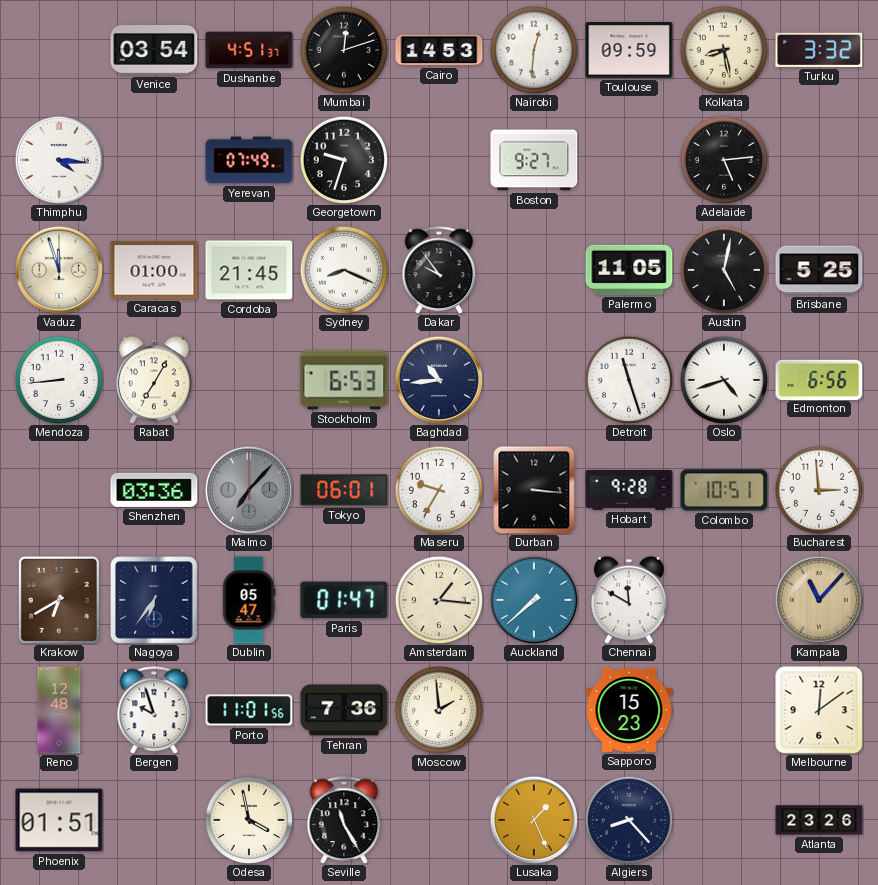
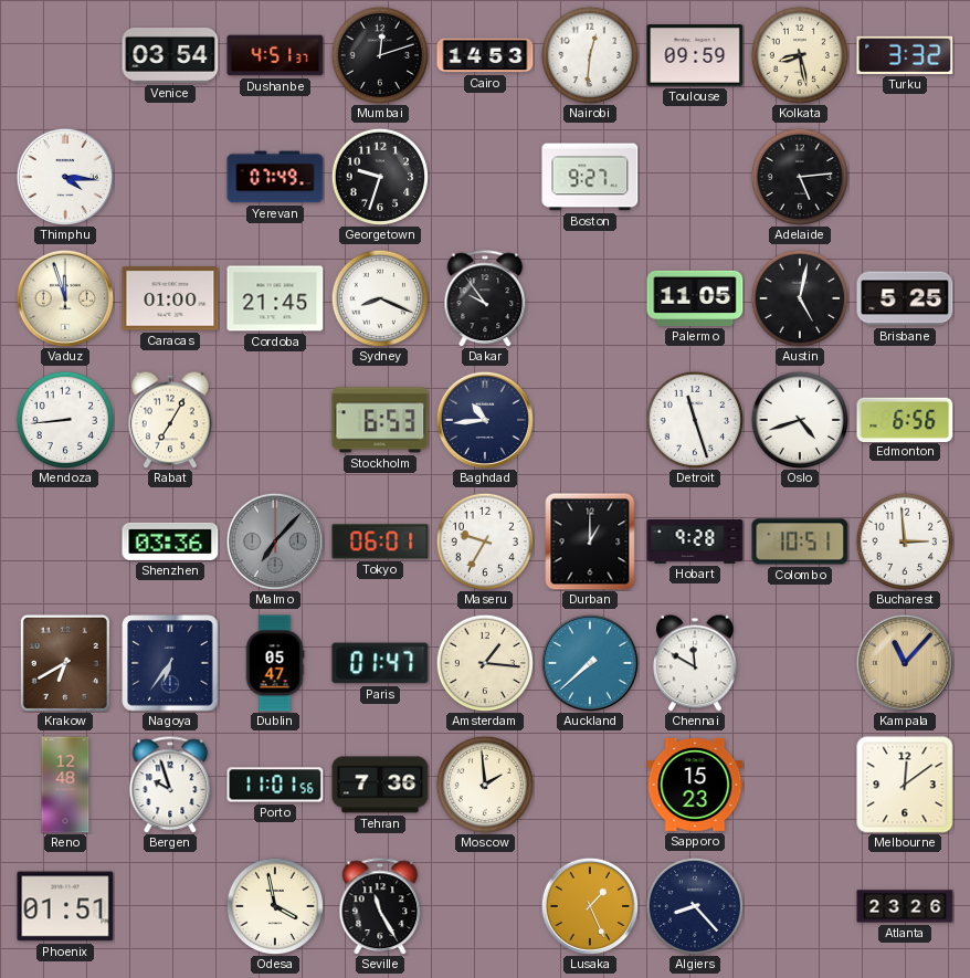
Durban: 3:16 -> 1:00
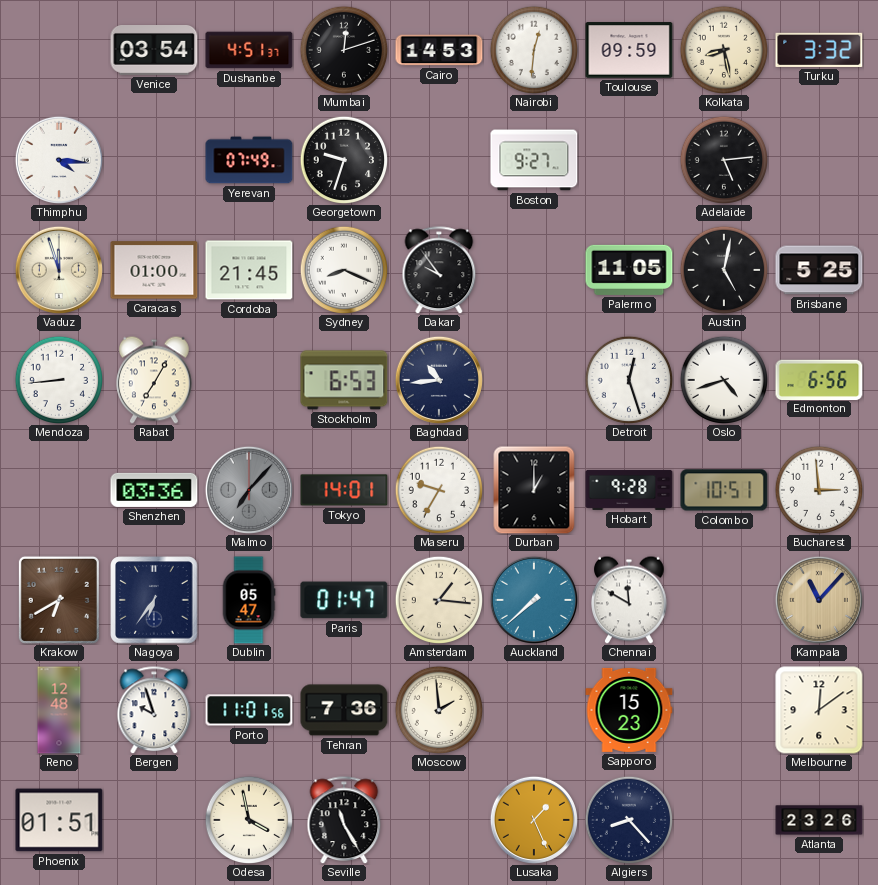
Detroit: 11:27 -> 12:27
Tokyo: 06:01 -> 14:01
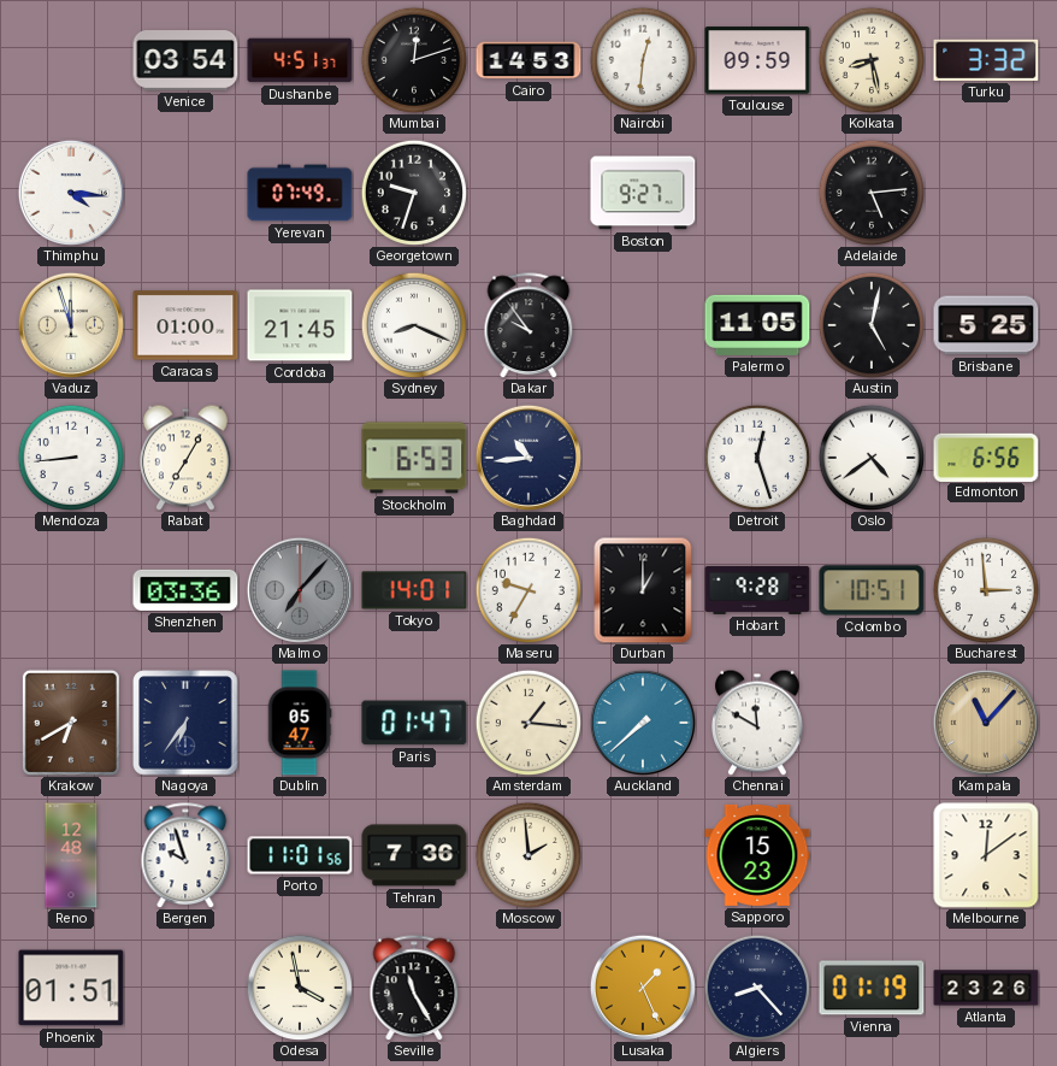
Oslo: 4:42 -> 4:39
Vienna: none -> 01:19
